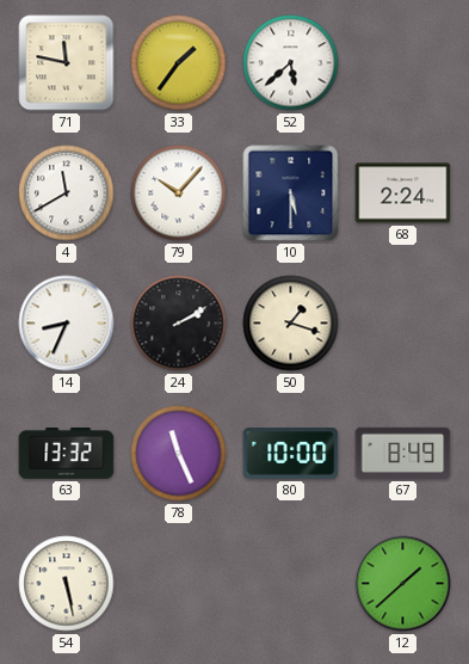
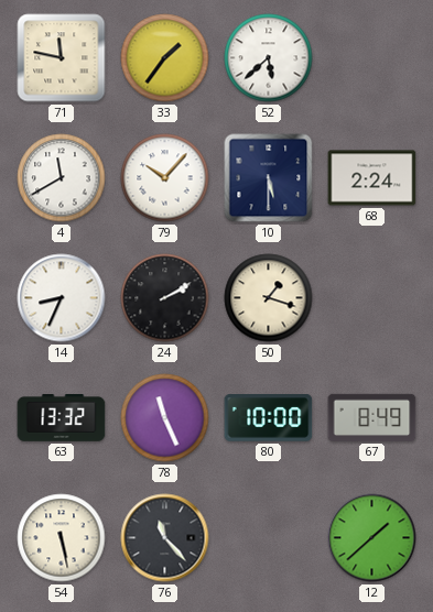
76: none -> 11:23
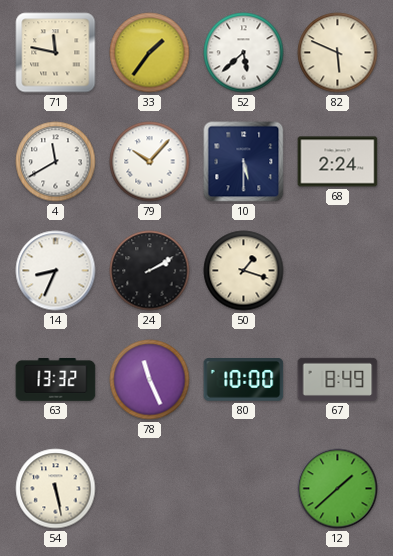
82: none -> 5:49
76: 11:23 -> none
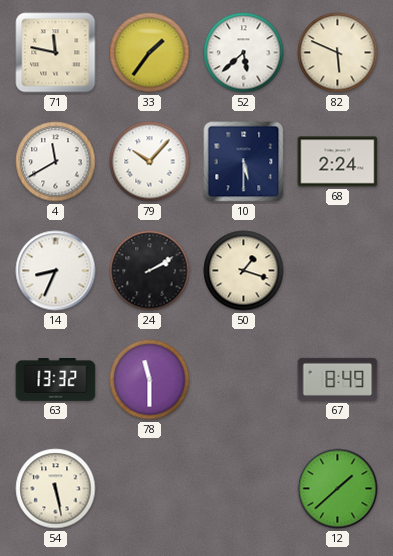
78: 11:26 -> 11:30
80: 10:00 -> none
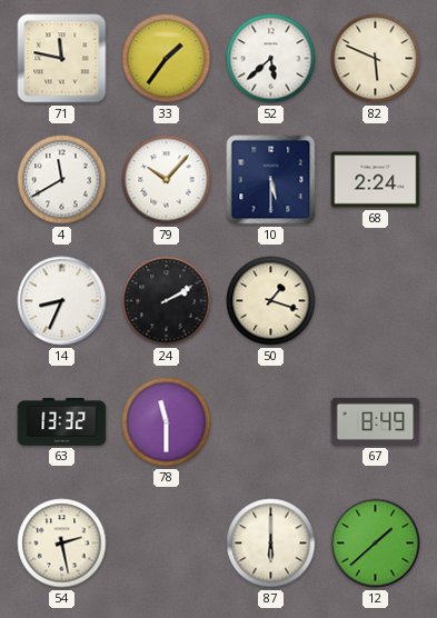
54: 5:28 -> 2:28
87: none -> 6:00
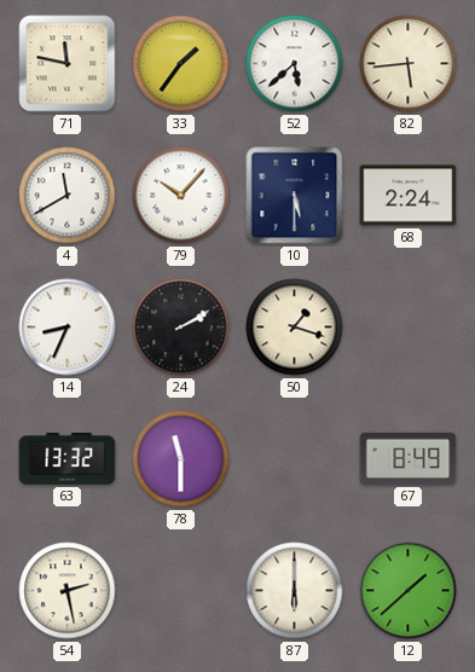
82: 5:49 -> 5:44
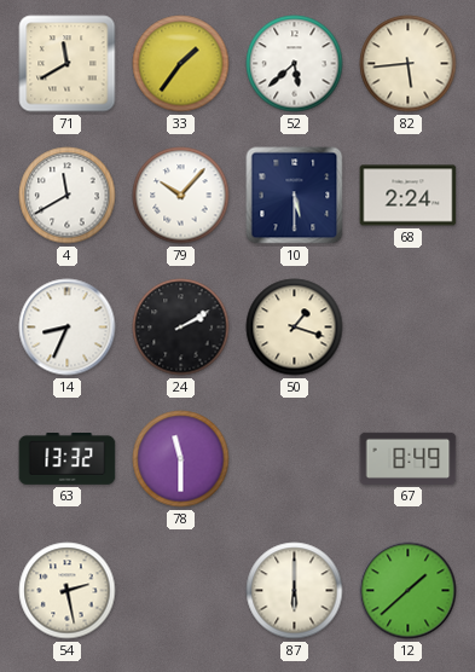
71: 11:47 -> 11:40
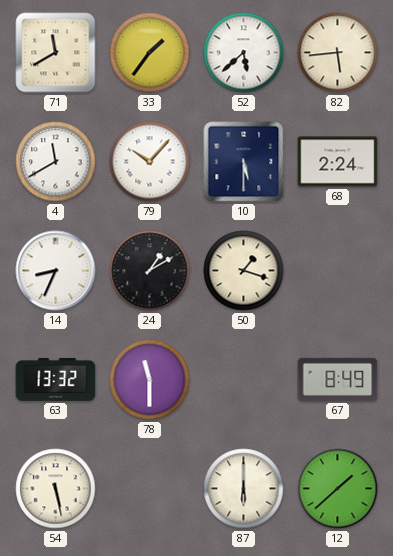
24: 2:10 -> 1:10
54: 2:28 -> 5:28
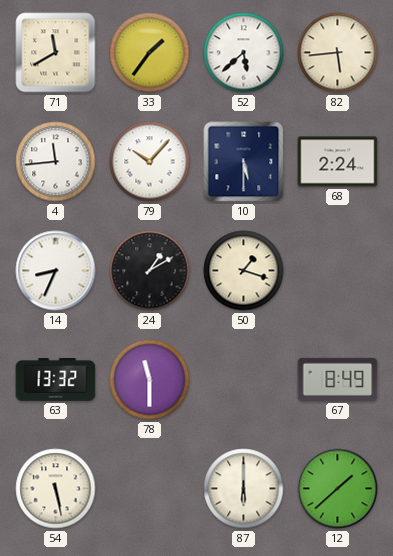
4: 11:40 -> 11:44
